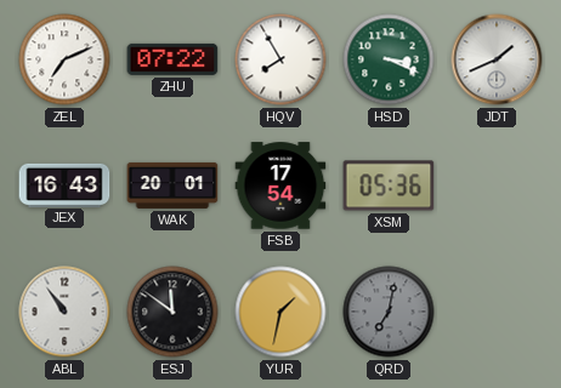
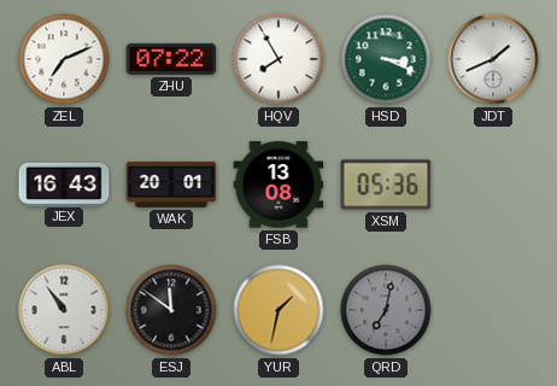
FSB: 17:54 -> 13:08
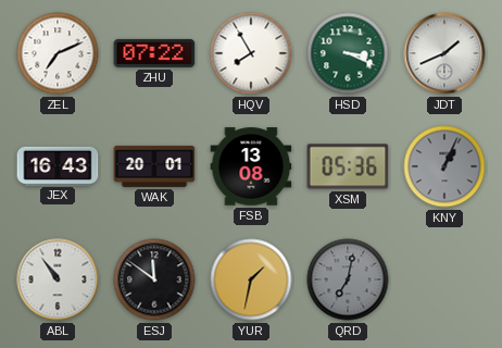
KNY: none -> 1:04
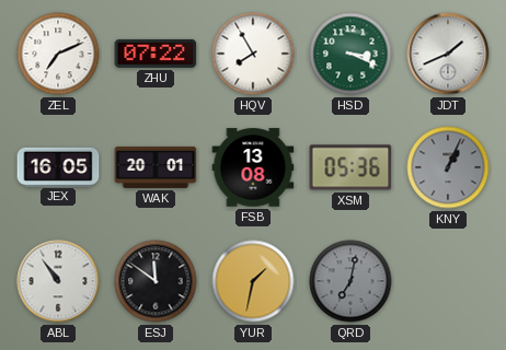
JEX: 16:43 -> 16:05
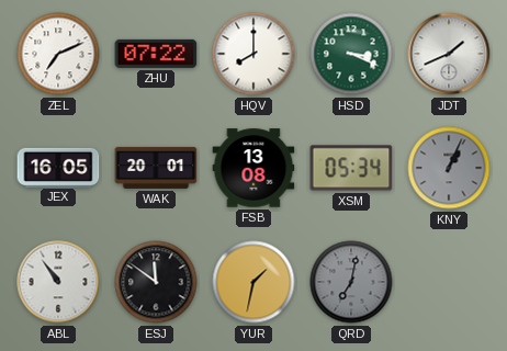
HQV: 7:55 -> 8:00
XSM: 05:36 -> 05:34
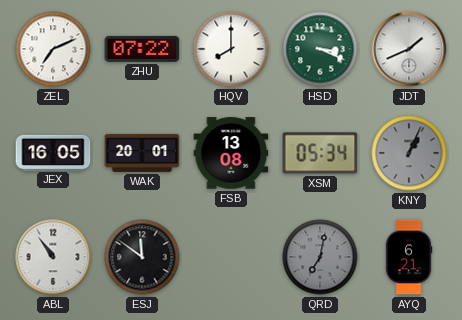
YUR: 1:32 -> none
AYQ: none -> 6:21
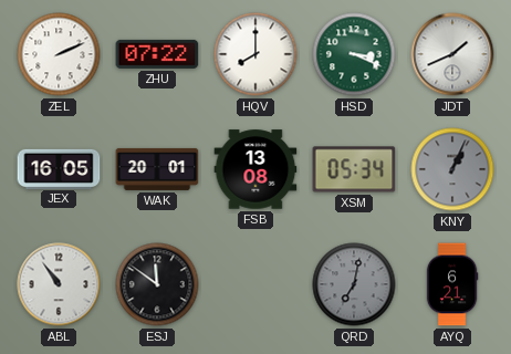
ZEL: 7:11 -> 2:11
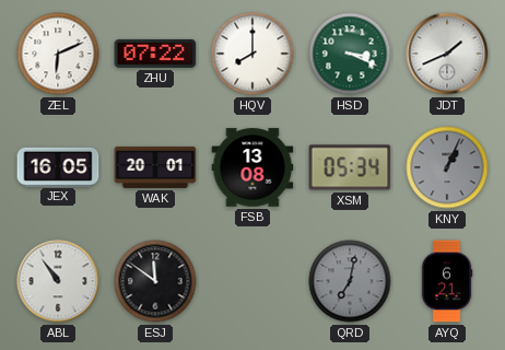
ZEL: 2:11 -> 6:11
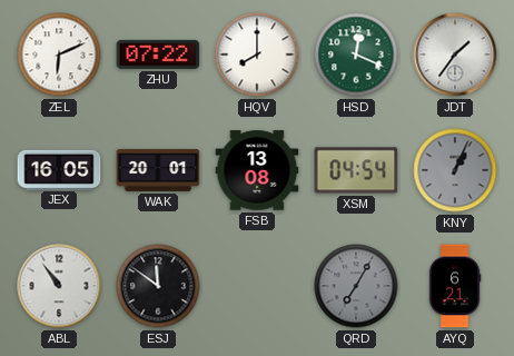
HSD: 3:19 -> 12:19
JDT: 1:41 -> 1:36
XSM: 05:34 -> 04:54
QRD: 7:02 -> 7:05
